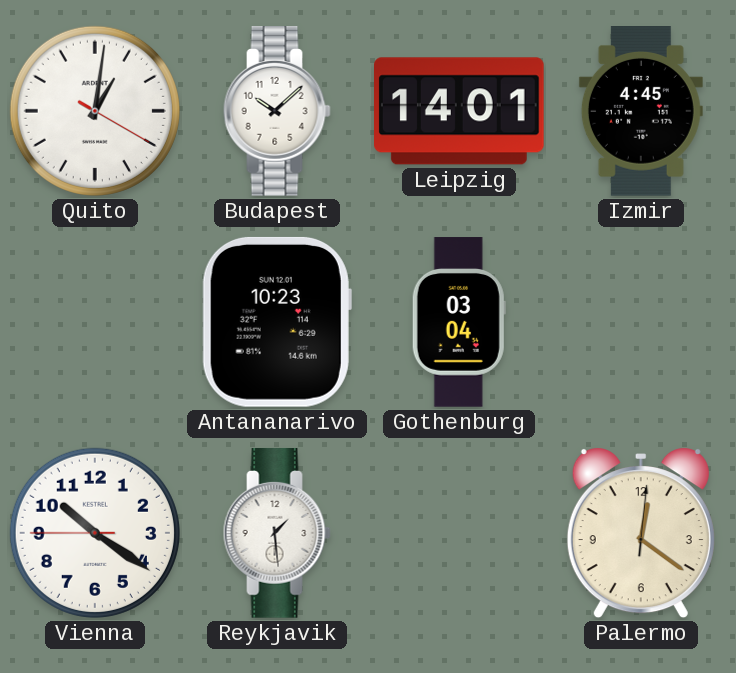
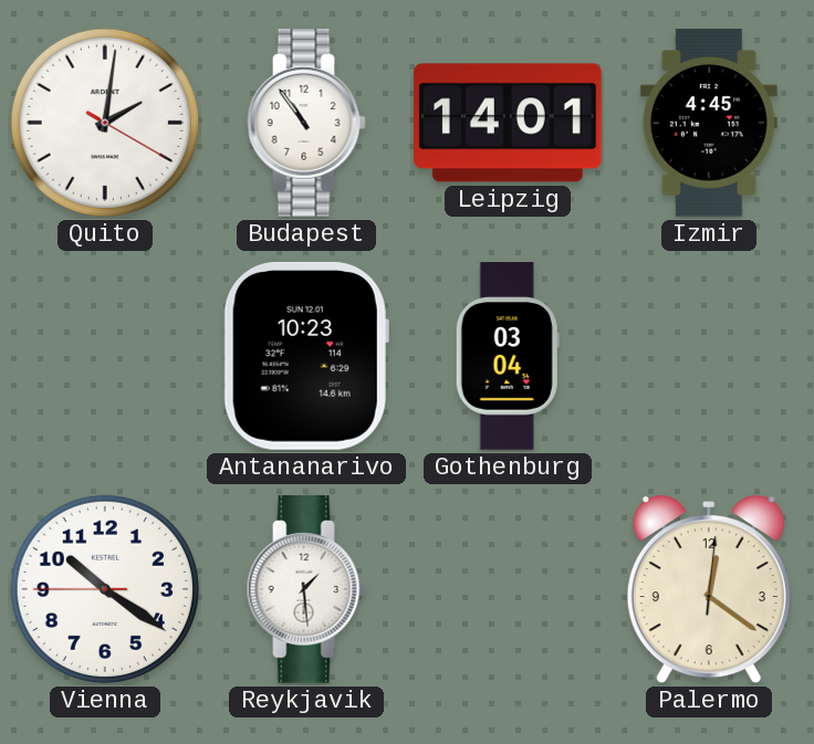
Quito: 1:01 -> 2:01
Budapest: 10:08 -> 10:54
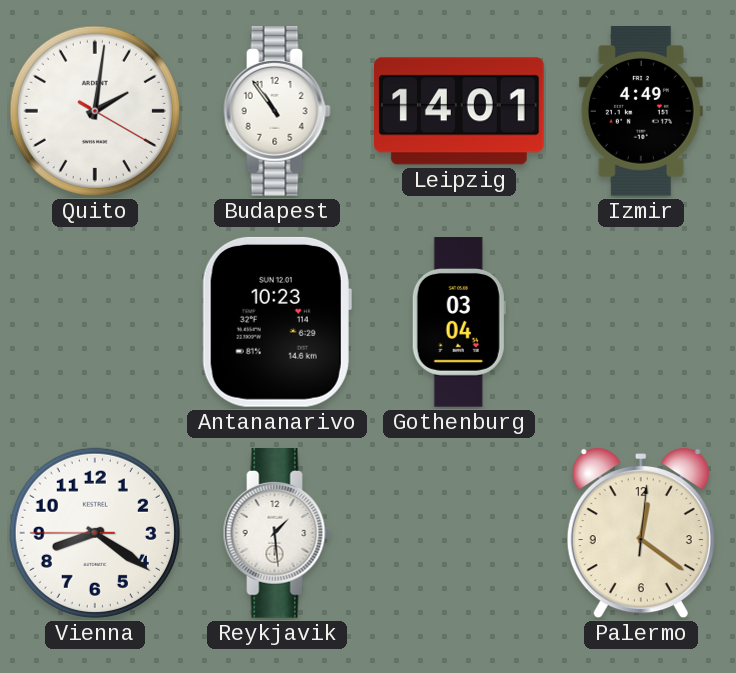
Izmir: 4:45 -> 4:49
Vienna: 10:20 -> 8:20
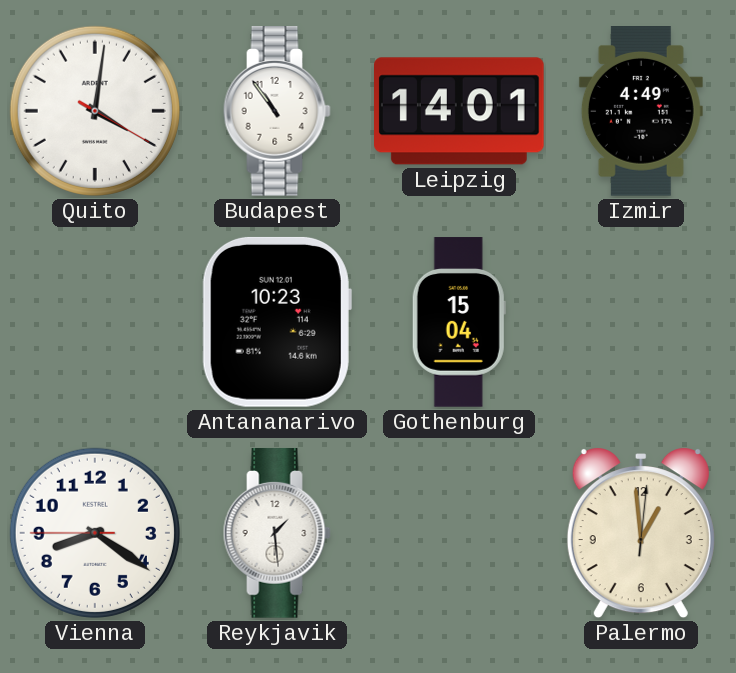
Quito: 2:01 -> 4:01
Gothenburg: 03:04 -> 15:04
Palermo: 12:21 -> 12:59
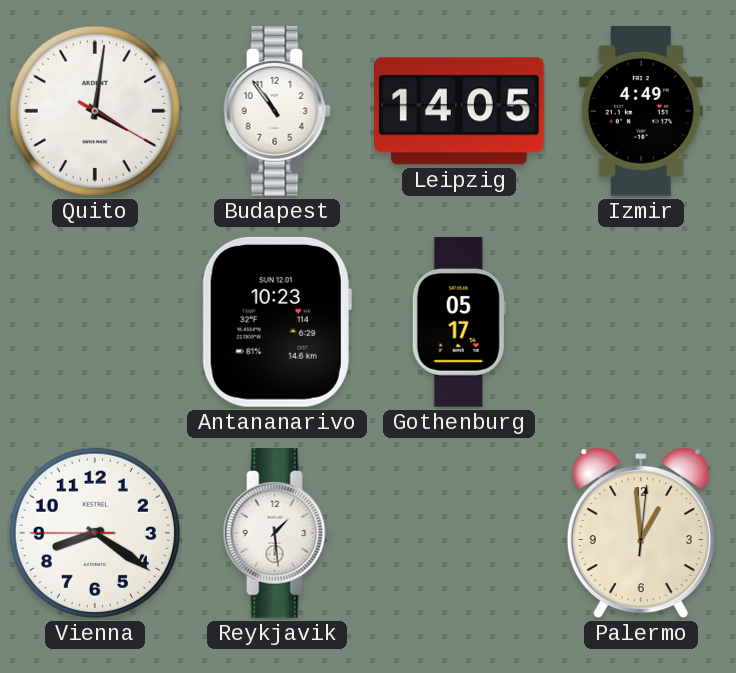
Leipzig: 14:01 -> 14:05
Gothenburg: 15:04 -> 05:17
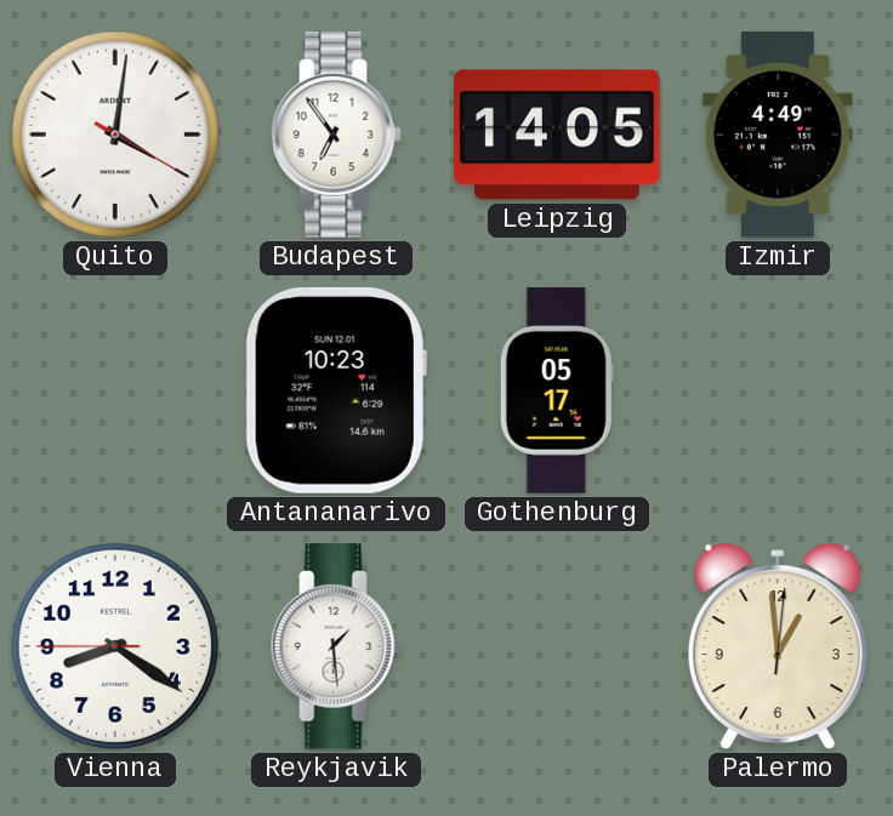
Budapest: 10:54 -> 6:54
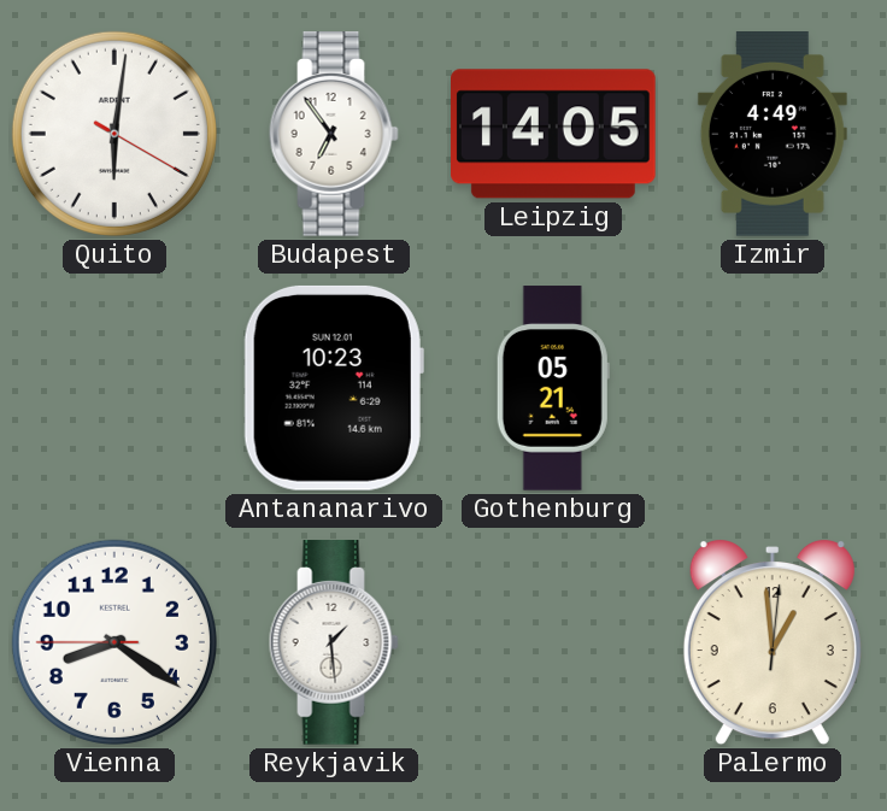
Quito: 4:01 -> 6:01
Gothenburg: 05:17 -> 05:21
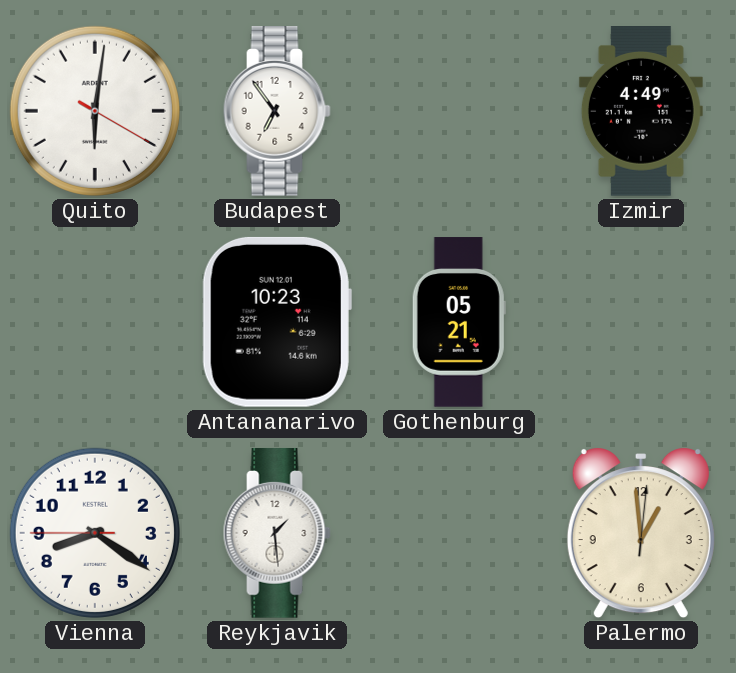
Leipzig: 14:05 -> none
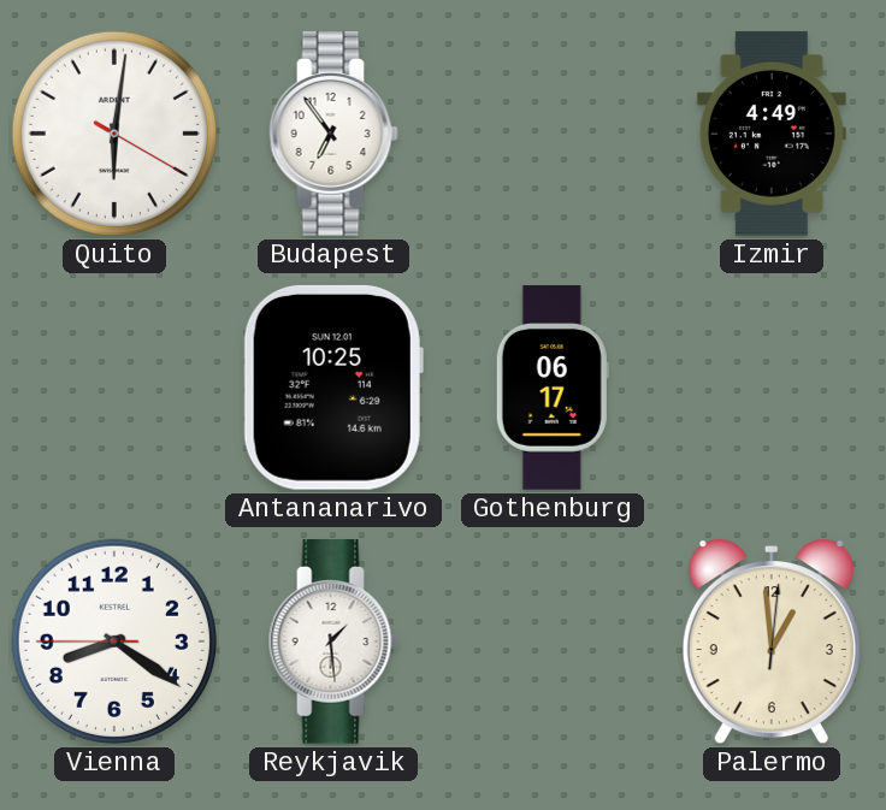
Antananarivo: 10:23 -> 10:25
Gothenburg: 05:21 -> 06:17
